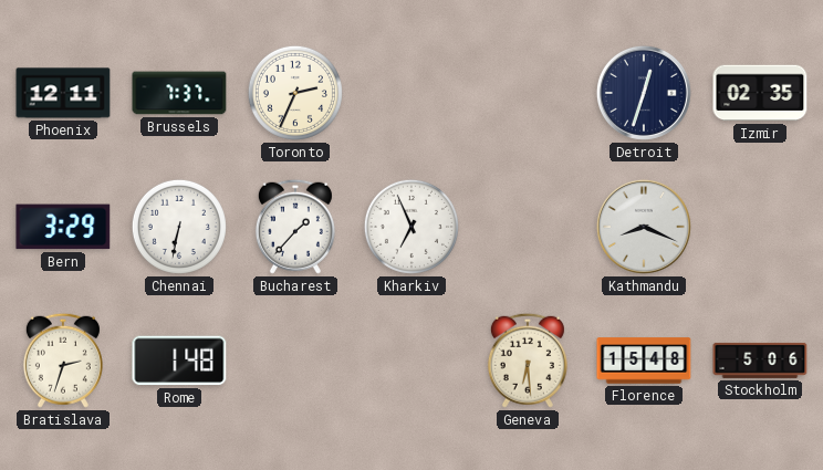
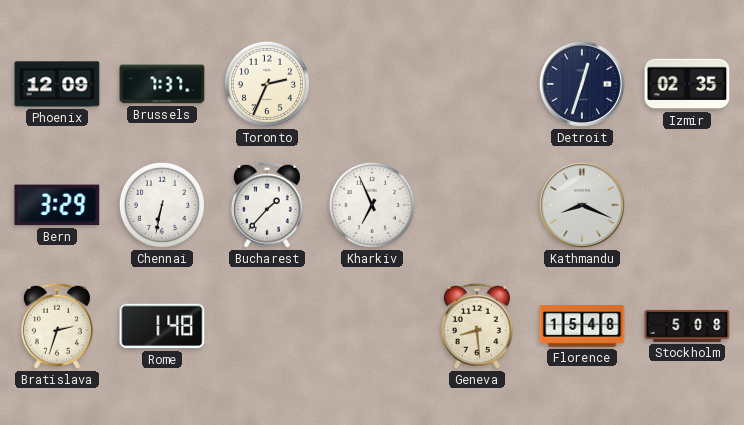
Phoenix: 12:11 -> 12:09
Geneva: 6:29 -> 8:29
Stockholm: 5:06 -> 5:08
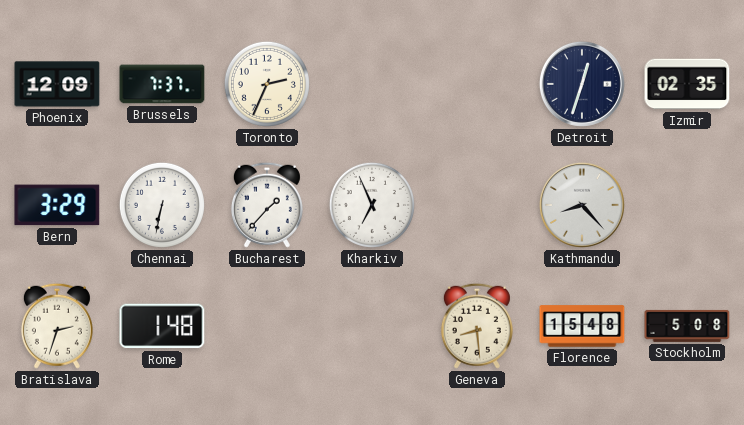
Kathmandu: 8:19 -> 8:23
